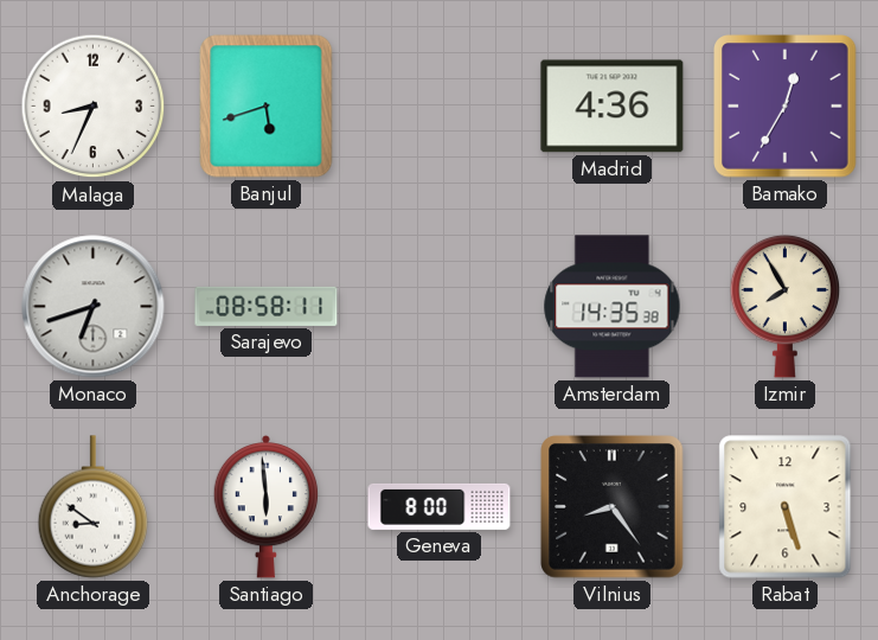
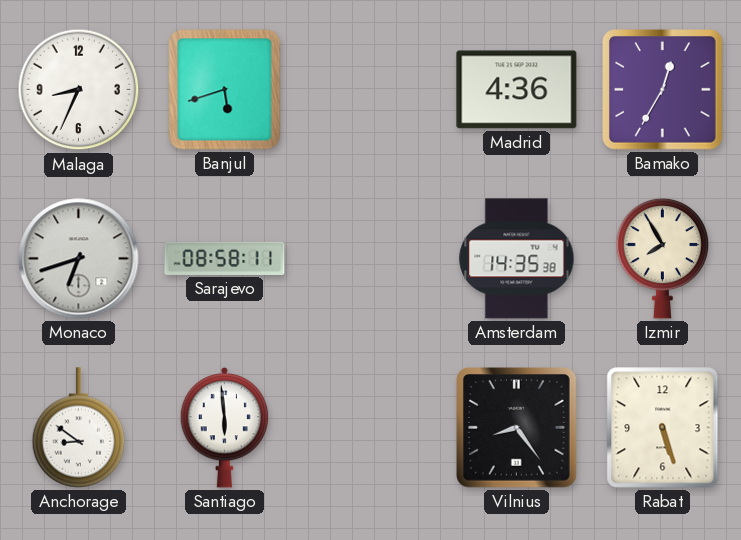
Geneva: 8:00 -> none
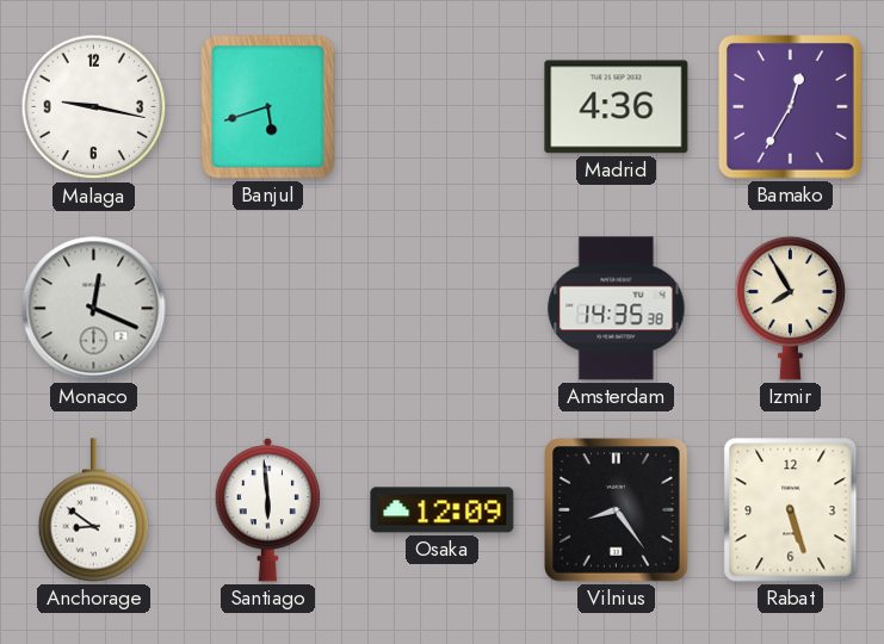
Malaga: 8:34 -> 9:17
Monaco: 6:42 -> 12:19
Sarajevo: 08:58 -> none
Osaka: none -> 12:09
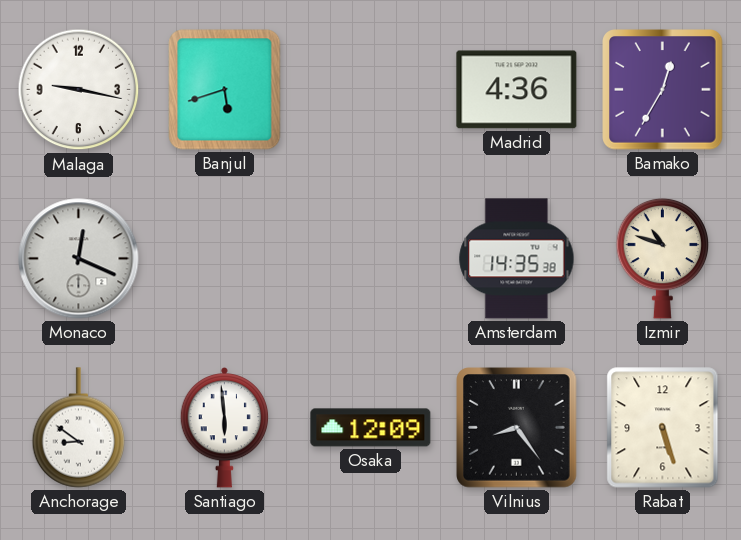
Izmir: 7:55 -> 10:48
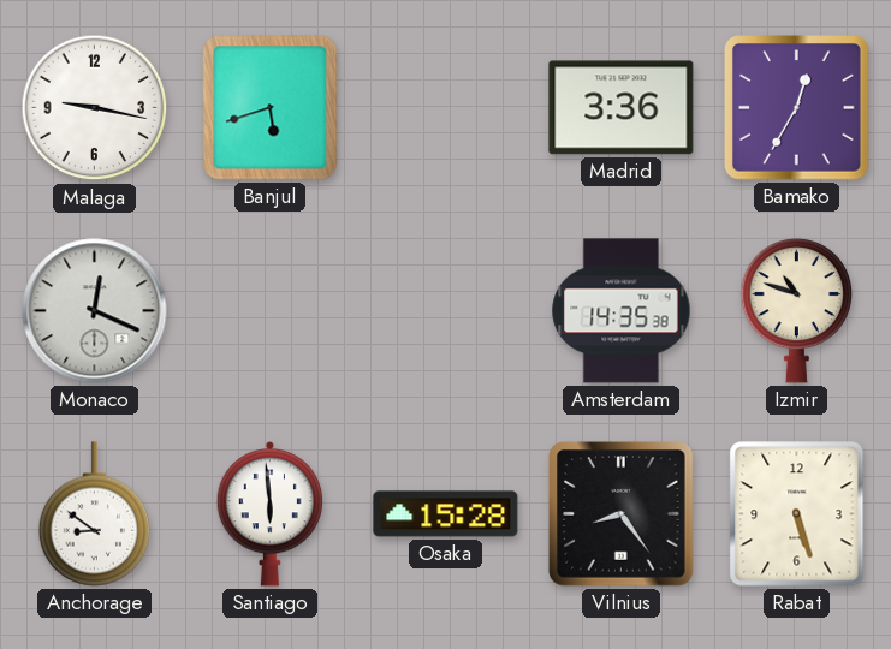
Madrid: 4:36 -> 3:36
Osaka: 12:09 -> 15:28
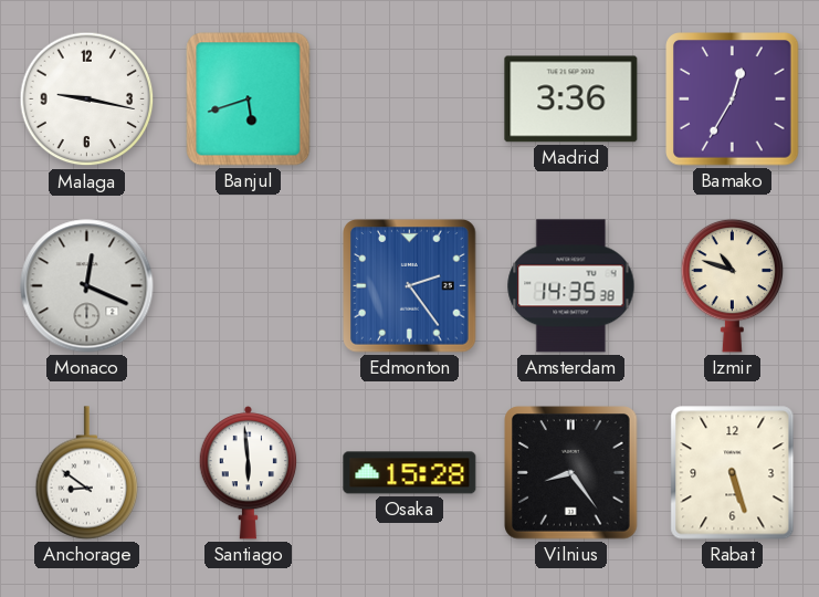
Edmonton: none -> 2:24
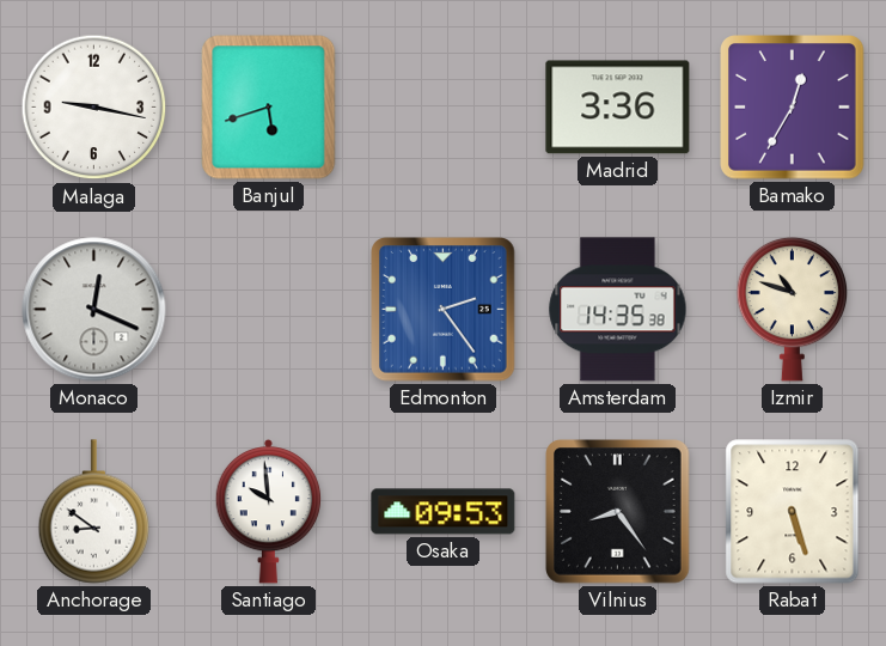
Santiago: 5:59 -> 9:59
Osaka: 15:28 -> 09:53
